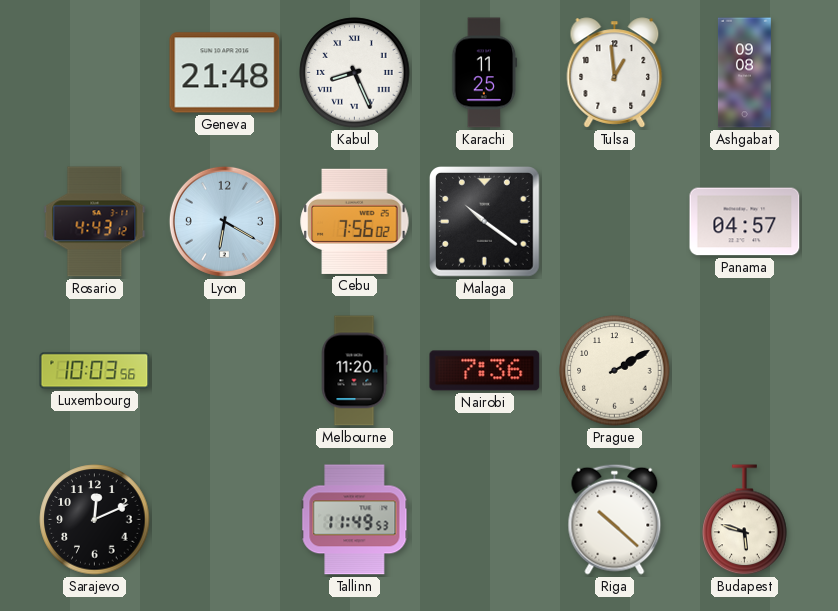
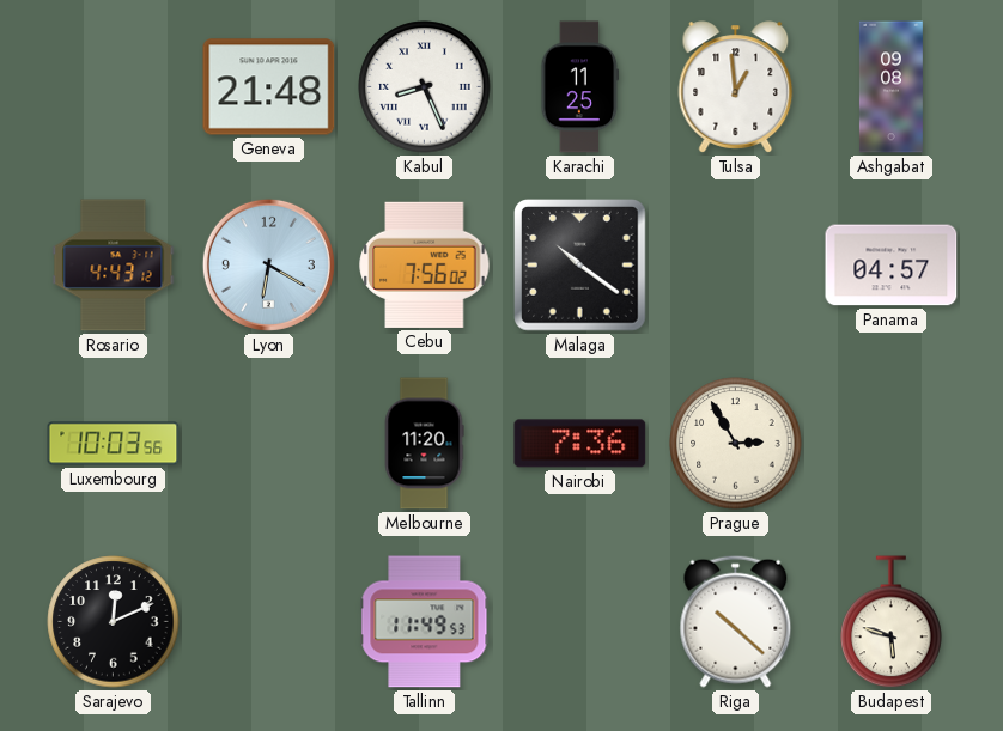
Prague: 2:10 -> 2:55
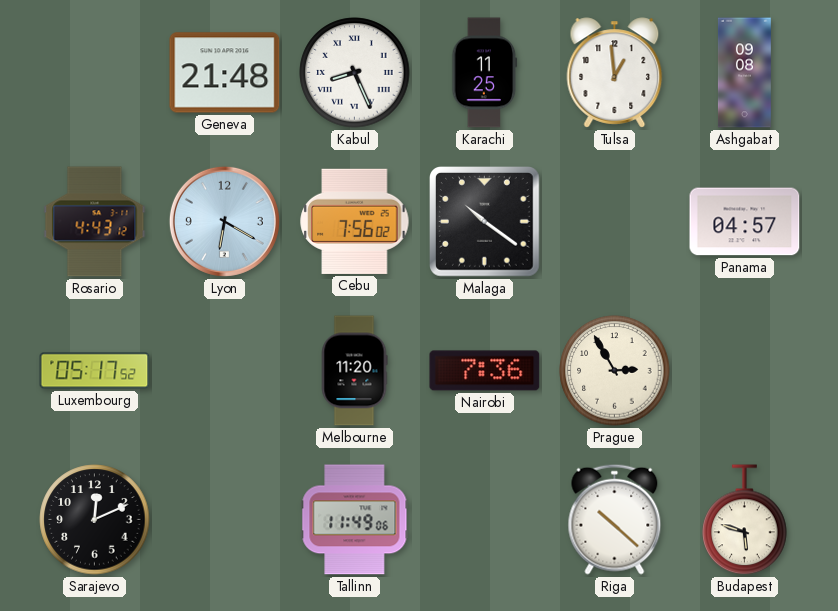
Luxembourg: 10:03 -> 05:17
Tallinn: 11:49:53 -> 11:49:06
